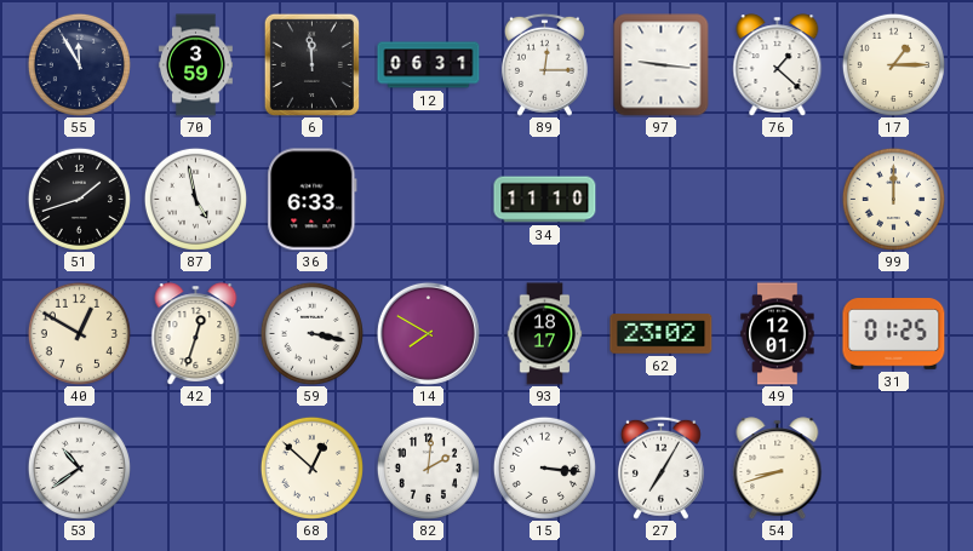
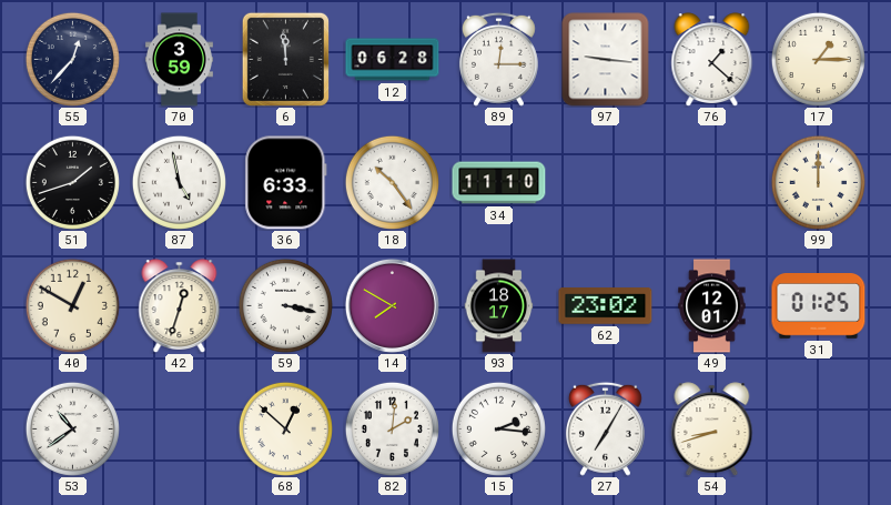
55: 11:55 -> 12:37
12: 06:31 -> 06:28
18: none -> 10:24
15: 3:16 -> 2:16
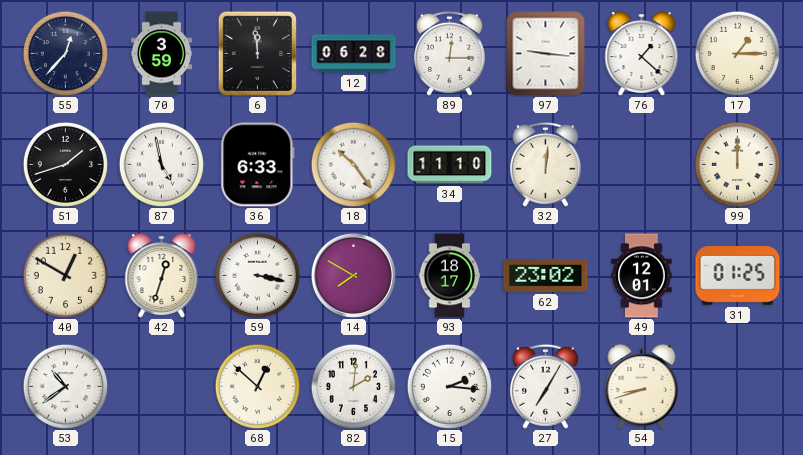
32: none -> 12:01
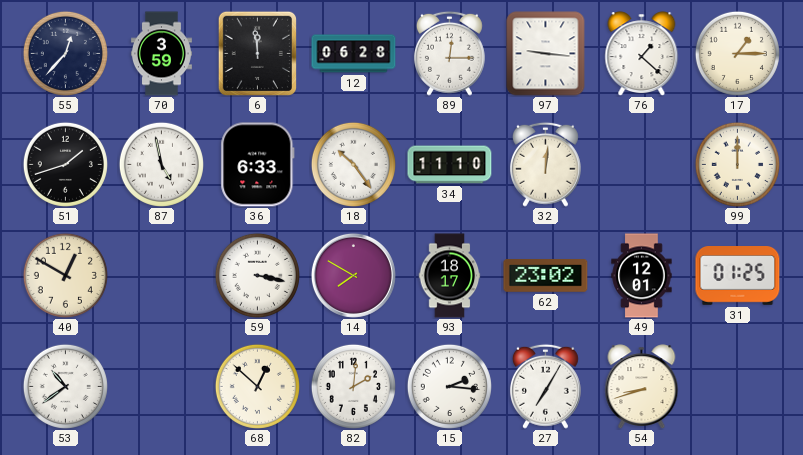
42: 12:33 -> none
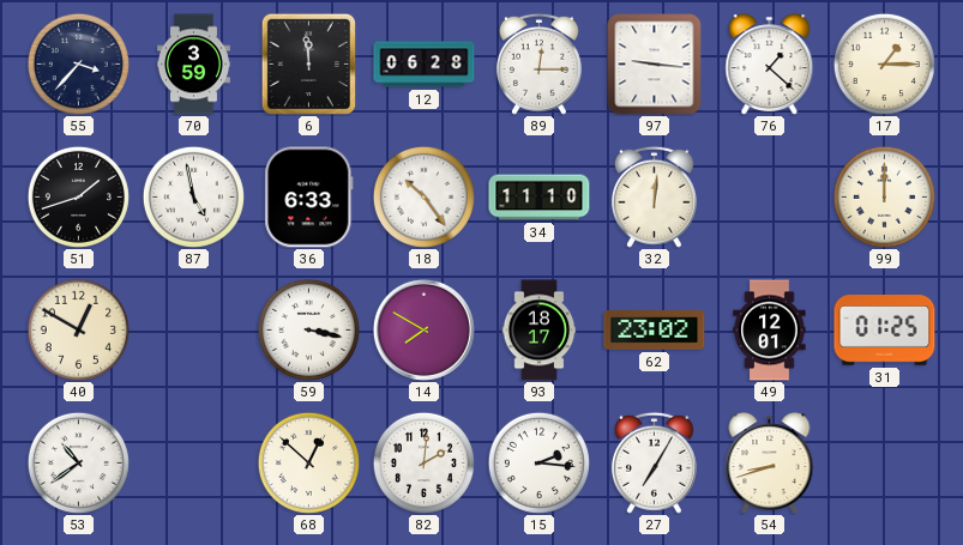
55: 12:37 -> 3:37
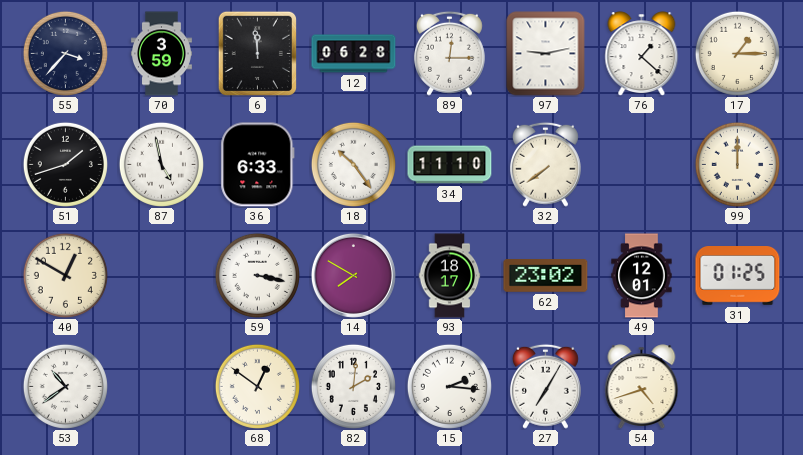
97: 9:16 -> 9:13
32: 12:01 -> 7:39
68: 12:52 -> 12:51
54: 8:42 -> 4:42
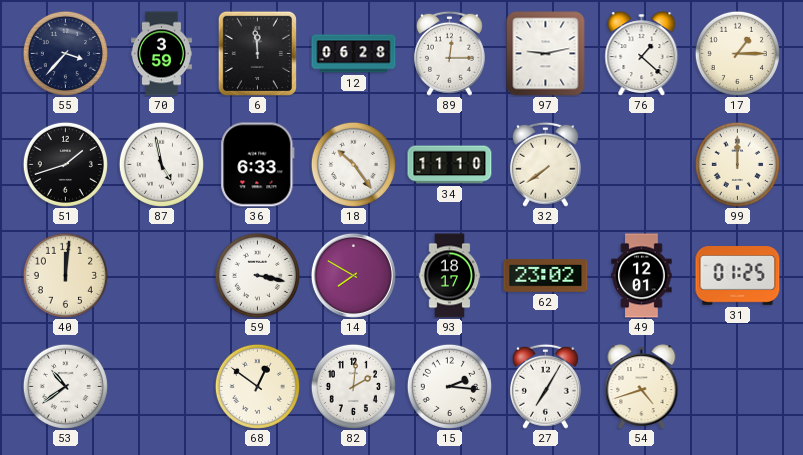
40: 12:50 -> 12:01
